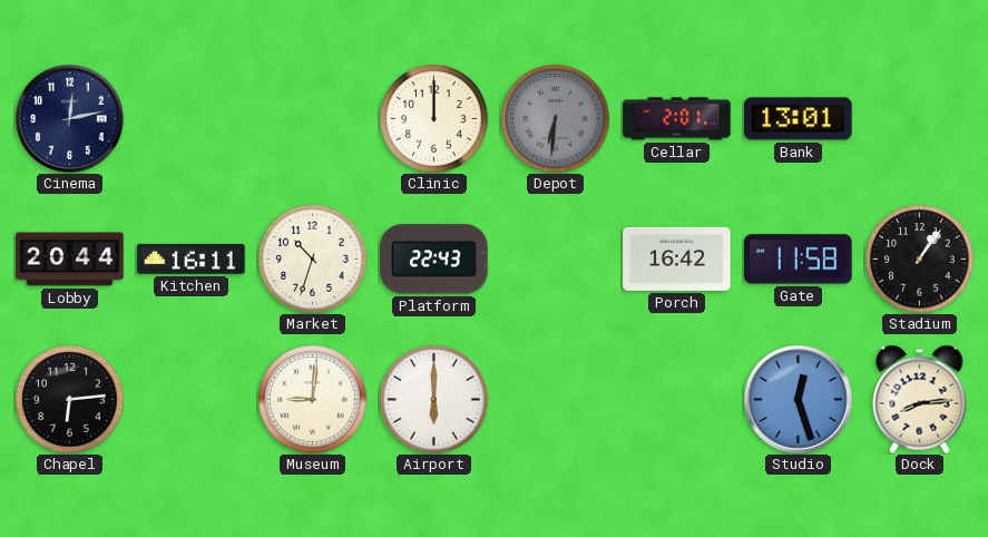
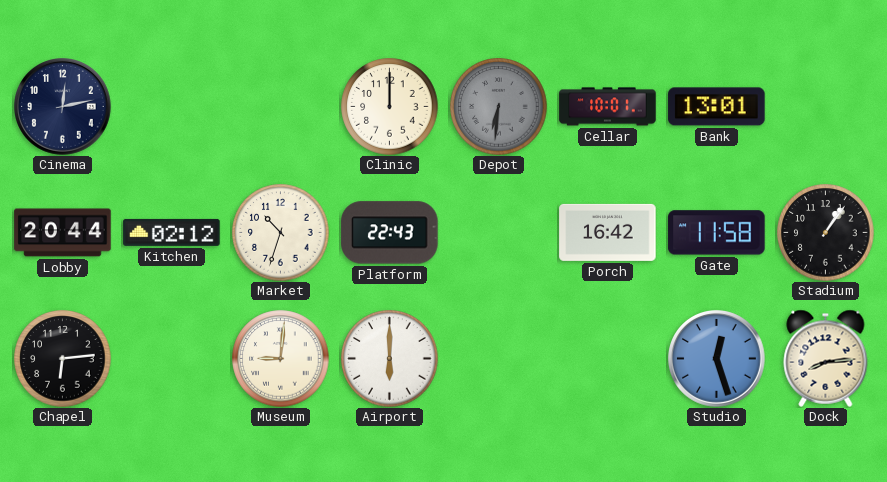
Cellar: 2:01 -> 10:01
Kitchen: 16:11 -> 02:12
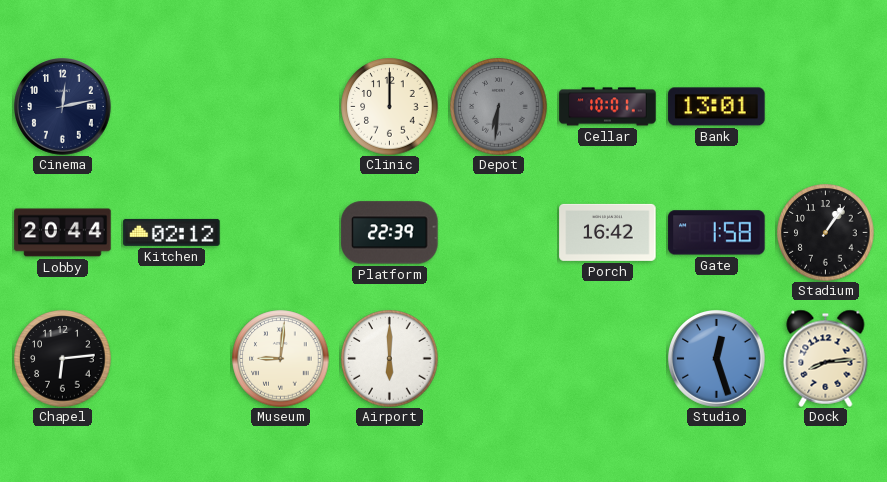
Market: 10:33 -> none
Platform: 22:43 -> 22:39
Gate: 11:58 -> 1:58
